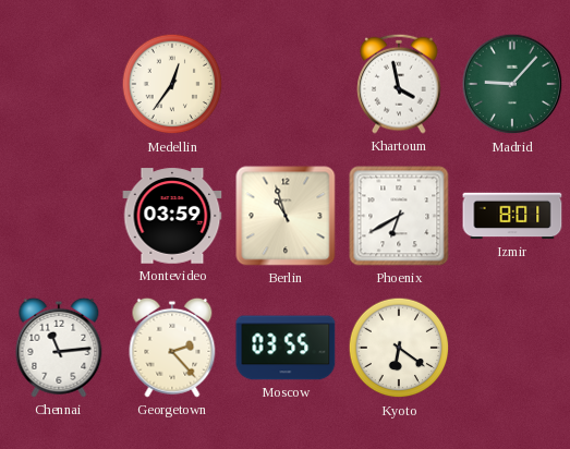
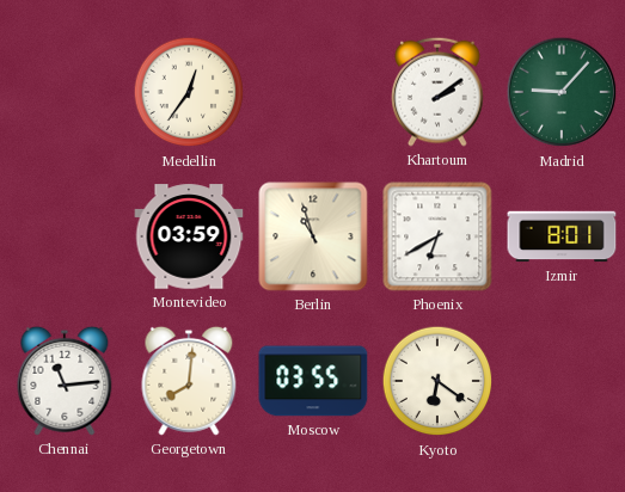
Khartoum: 3:58 -> 2:09
Georgetown: 2:23 -> 8:01
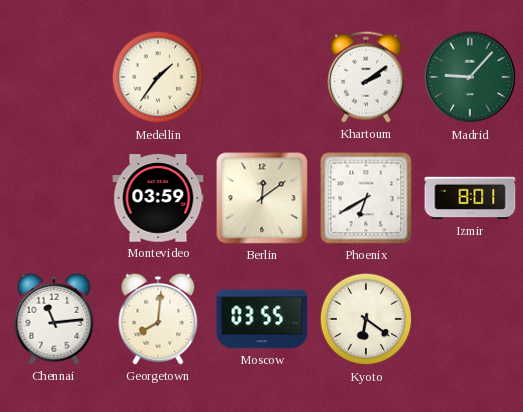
Medellin: 12:36 -> 1:36
Berlin: 10:57 -> 12:09
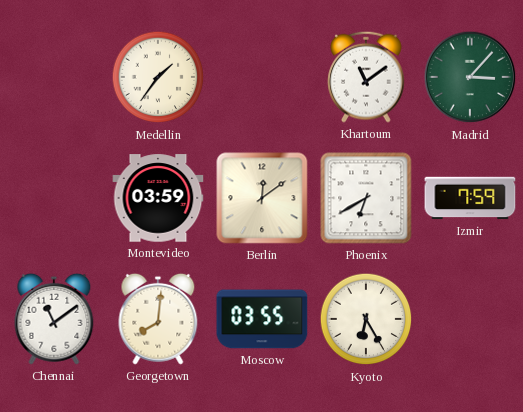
Khartoum: 2:09 -> 11:09
Madrid: 9:07 -> 3:07
Izmir: 8:01 -> 7:59
Chennai: 11:14 -> 11:09
Kyoto: 6:21 -> 6:25
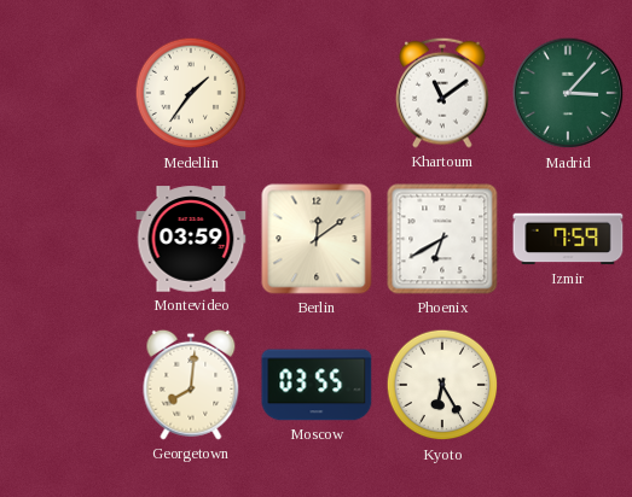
Chennai: 11:09 -> none
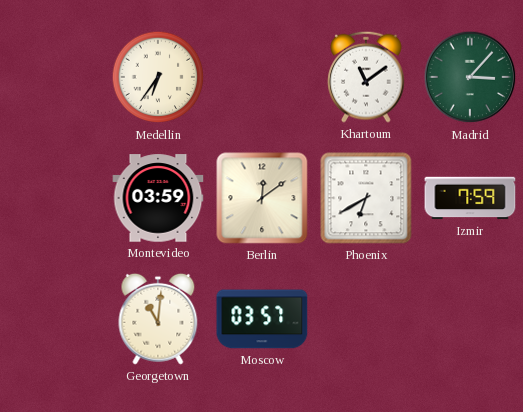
Medellin: 1:36 -> 6:36
Georgetown: 8:01 -> 11:01
Moscow: 03:55 -> 03:57
Kyoto: 6:25 -> none
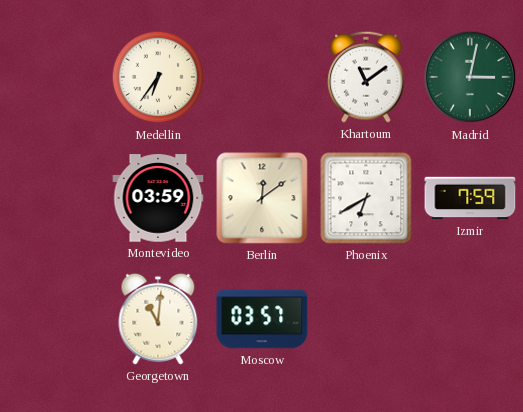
Madrid: 3:07 -> 3:02
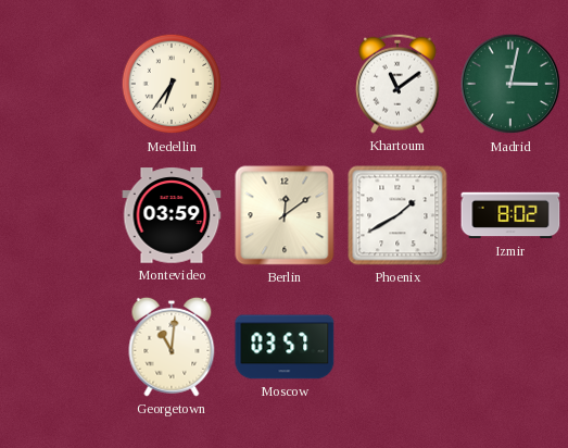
Phoenix: 6:40 -> 1:40
Izmir: 7:59 -> 8:02
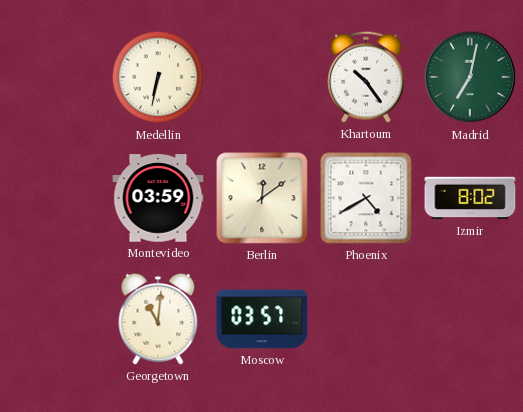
Medellin: 6:36 -> 6:32
Khartoum: 11:09 -> 10:24
Madrid: 3:02 -> 7:02
Phoenix: 1:40 -> 4:40
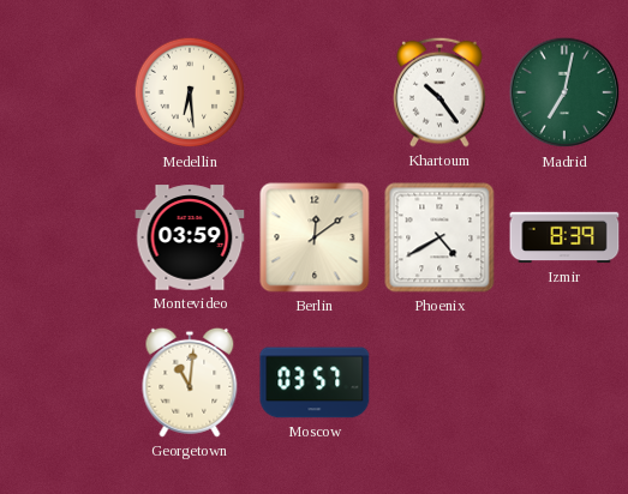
Medellin: 6:32 -> 6:29
Izmir: 8:02 -> 8:39
